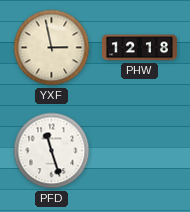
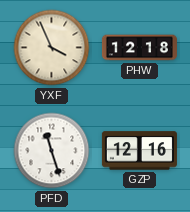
YXF: 2:58 -> 3:56
GZP: none -> 12:16
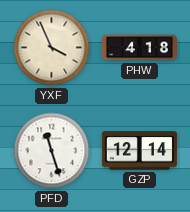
PHW: 12:18 -> 4:18
GZP: 12:16 -> 12:14
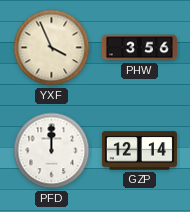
PHW: 4:18 -> 3:56
PFD: 11:27 -> 12:00
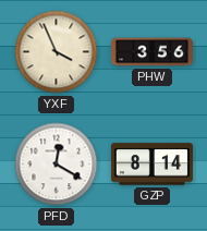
PFD: 12:00 -> 12:20
GZP: 12:14 -> 8:14
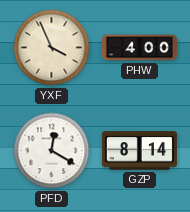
PHW: 3:56 -> 4:00
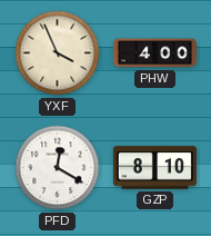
GZP: 8:14 -> 8:10
